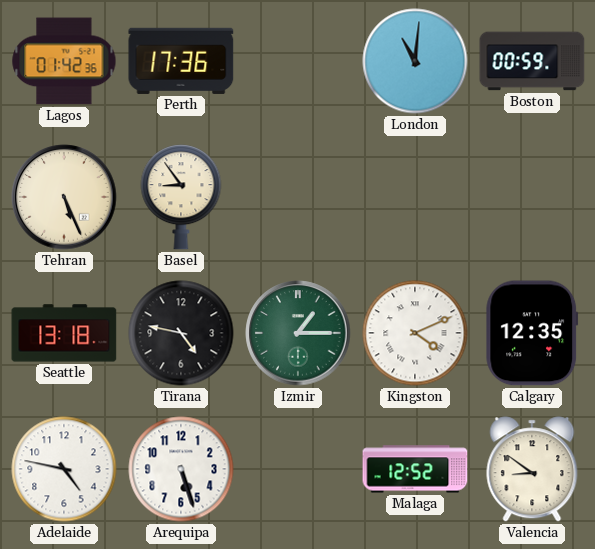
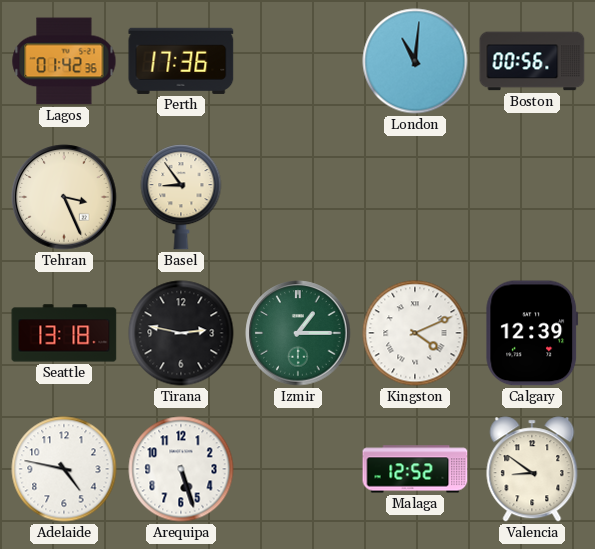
Boston: 00:59 -> 00:56
Tehran: 5:26 -> 3:26
Tirana: 4:47 -> 2:47
Calgary: 12:35 -> 12:39
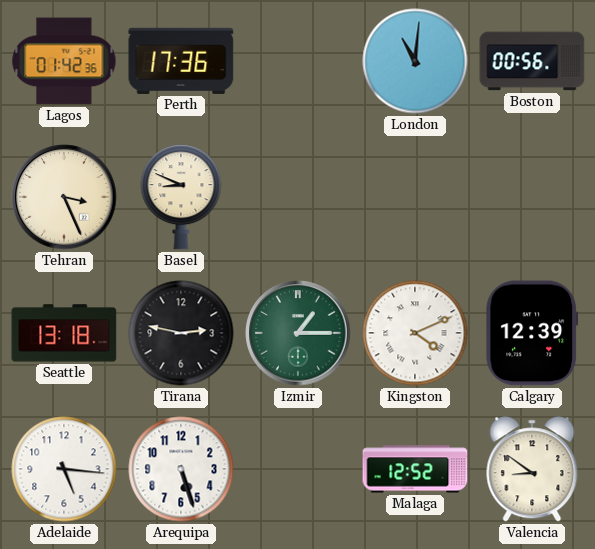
Basel: 8:54 -> 8:49
Adelaide: 4:47 -> 5:16
